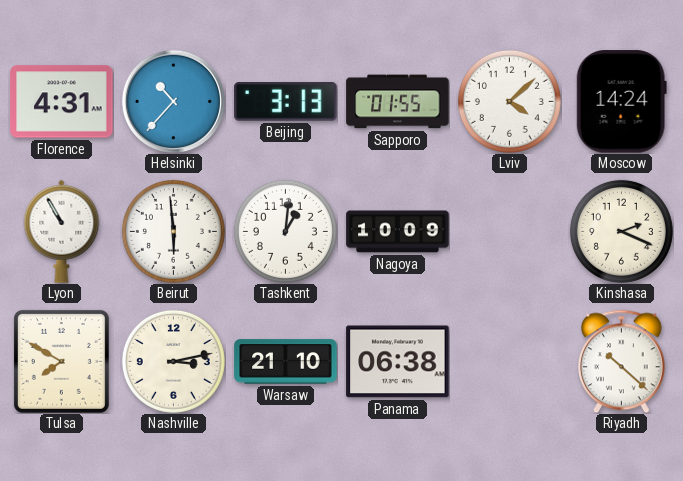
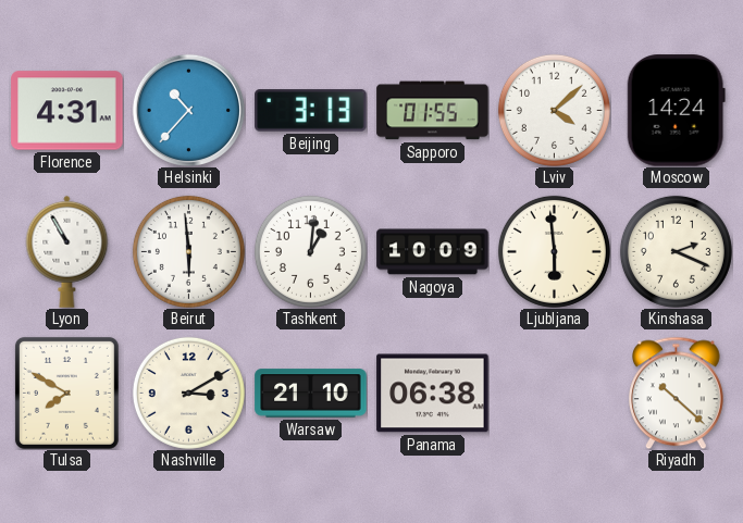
Ljubljana: none -> 5:59
Nashville: 3:13 -> 3:10
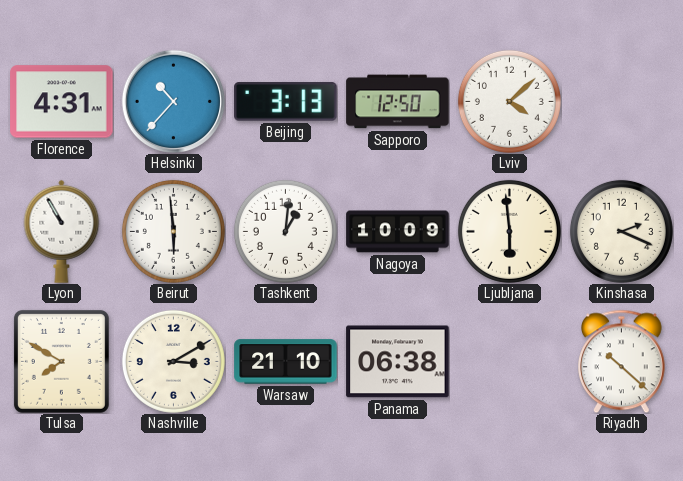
Sapporo: 01:55 -> 12:50
Moscow: 14:24 -> none
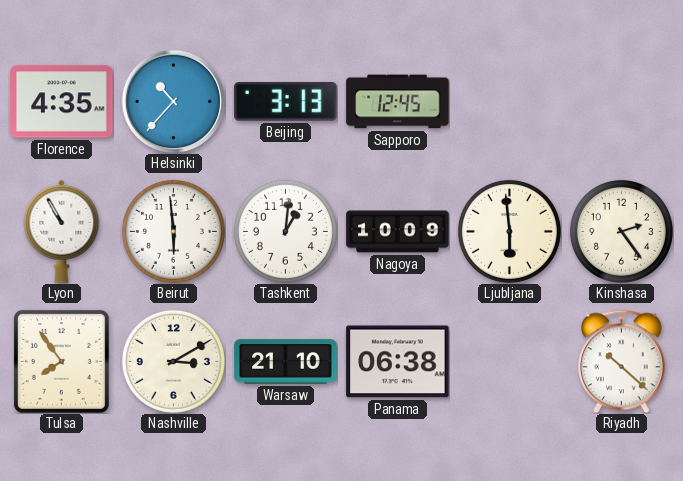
Florence: 4:31 -> 4:35
Sapporo: 12:50 -> 12:45
Lviv: 4:08 -> none
Kinshasa: 2:19 -> 2:24
Tulsa: 7:50 -> 7:54
